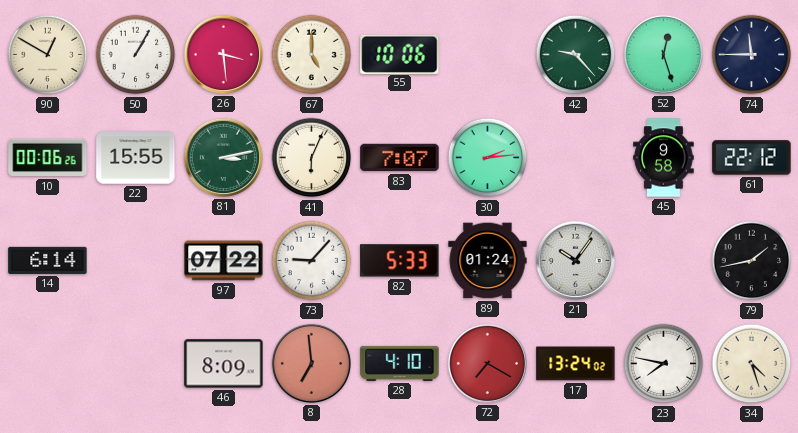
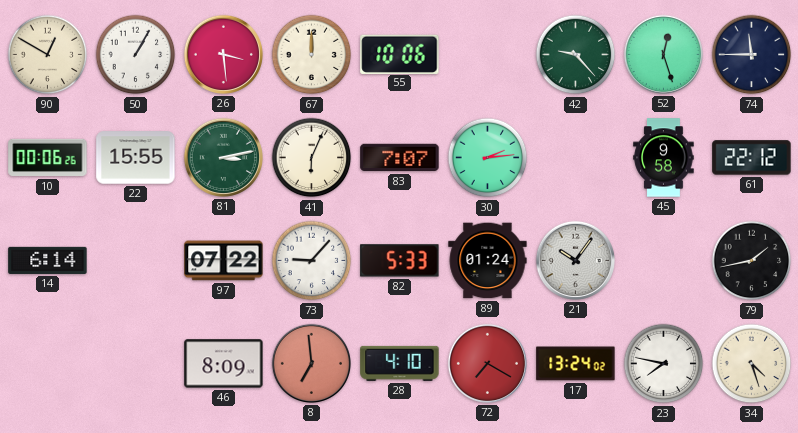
67: 5:00 -> 12:00
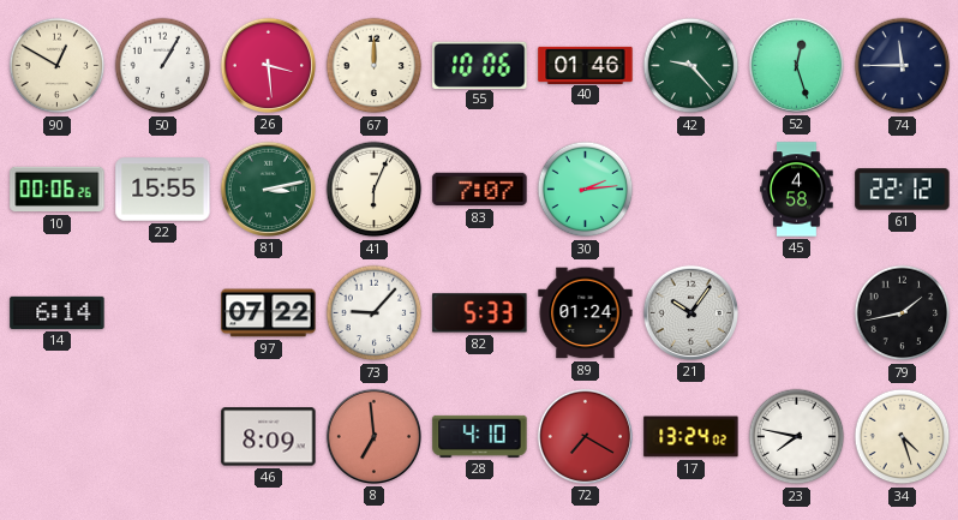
40: none -> 01:46
45: 9:58 -> 4:58
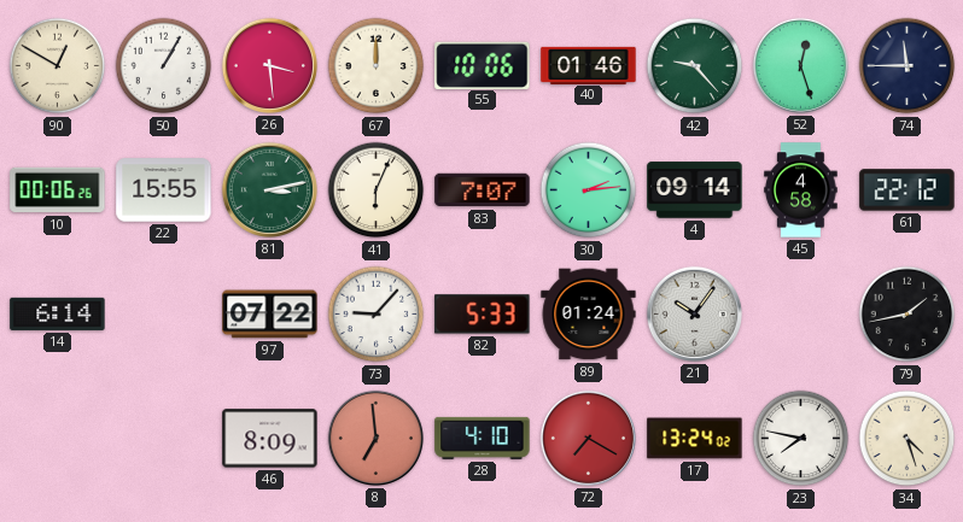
4: none -> 09:14
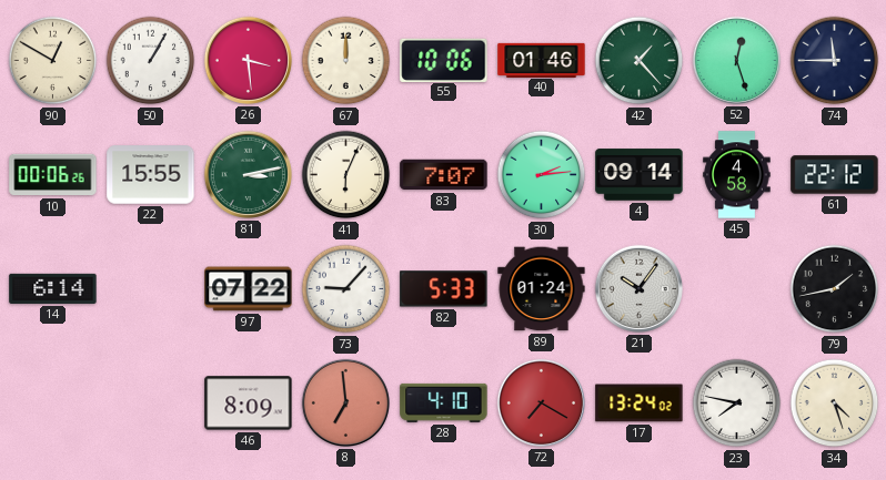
42: 9:23 -> 1:23
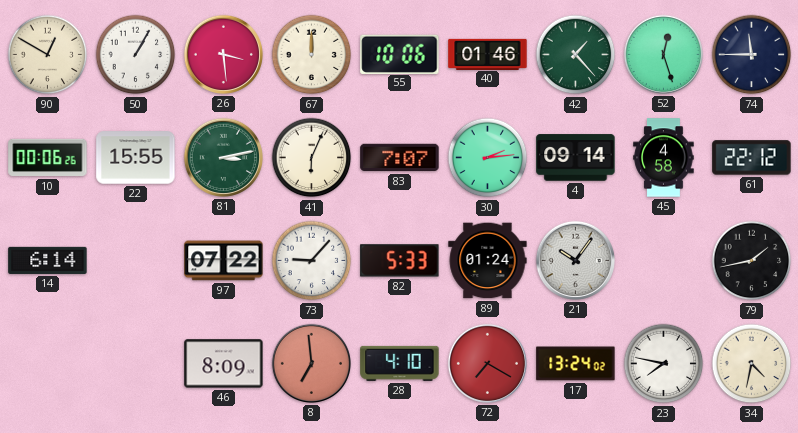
34: 4:27 -> 4:32
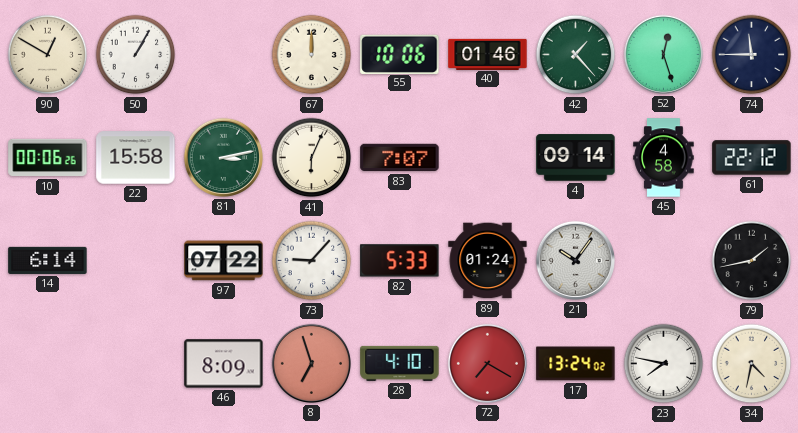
26: 3:29 -> none
22: 15:55 -> 15:58
30: 2:14 -> none
8: 6:59 -> 6:57
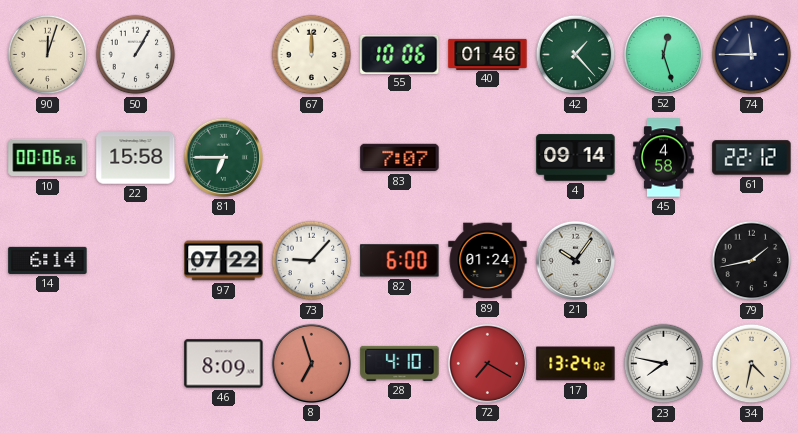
90: 12:50 -> 12:03
81: 3:13 -> 6:45
41: 6:04 -> none
82: 5:33 -> 6:00
